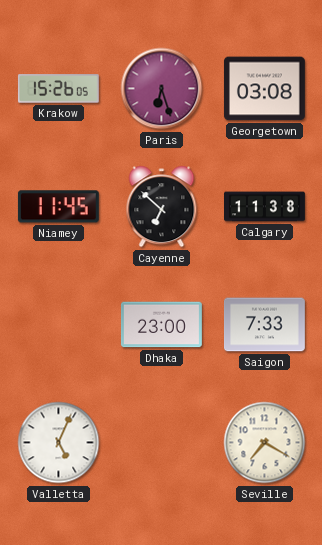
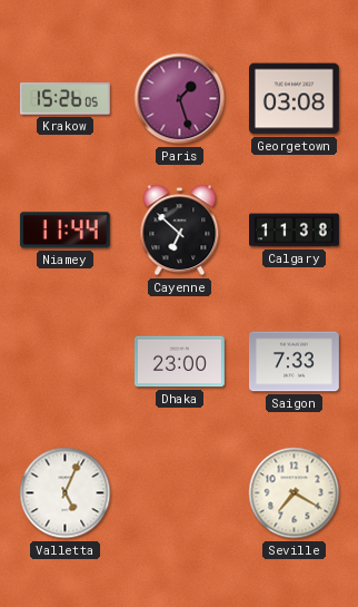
Paris: 6:27 -> 1:27
Niamey: 11:45 -> 11:44
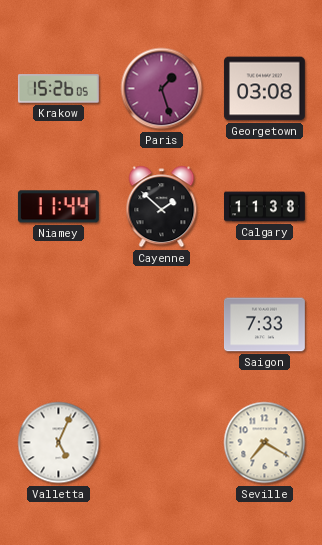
Cayenne: 6:52 -> 1:52
Dhaka: 23:00 -> none
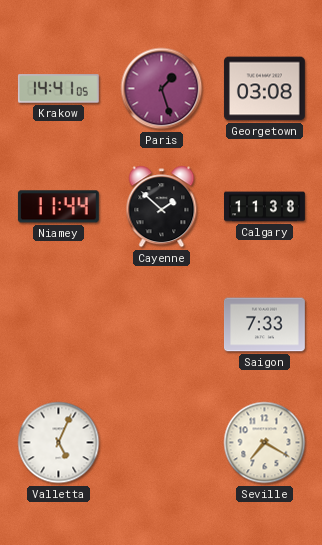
Krakow: 15:26 -> 14:41
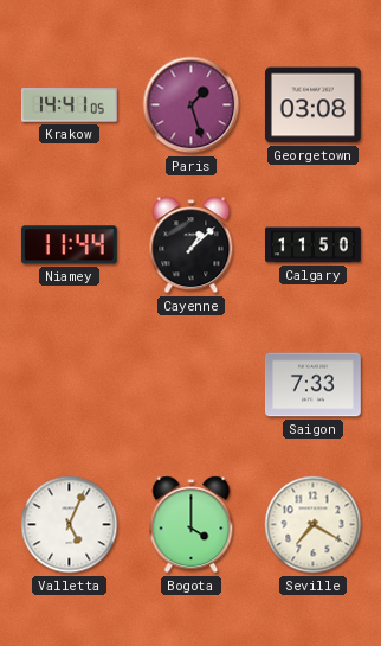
Cayenne: 1:52 -> 1:08
Calgary: 11:38 -> 11:50
Bogota: none -> 4:00
